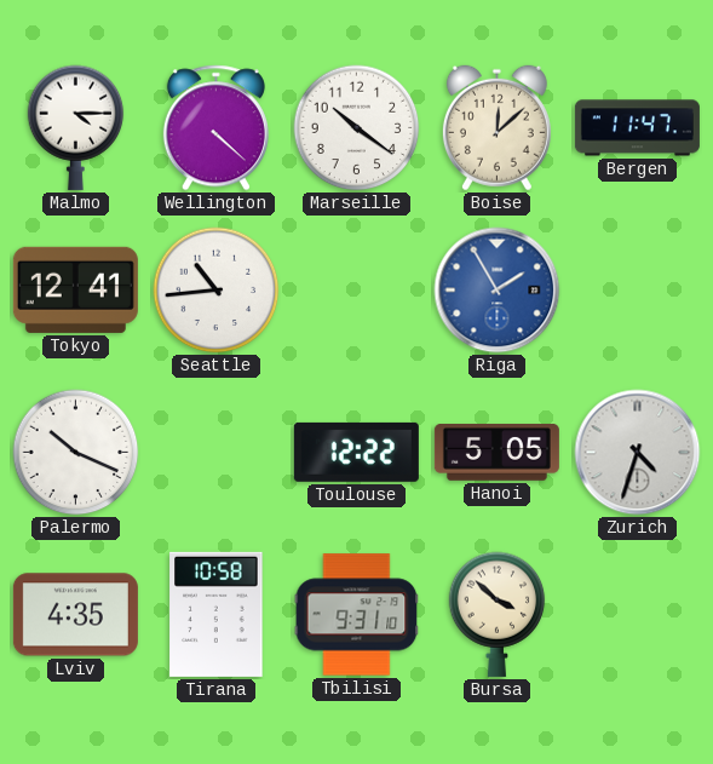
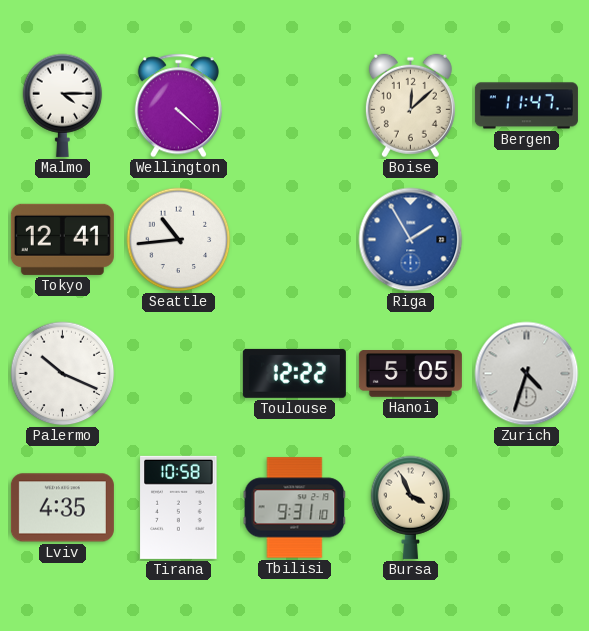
Marseille: 10:21 -> none
Bursa: 3:52 -> 3:56
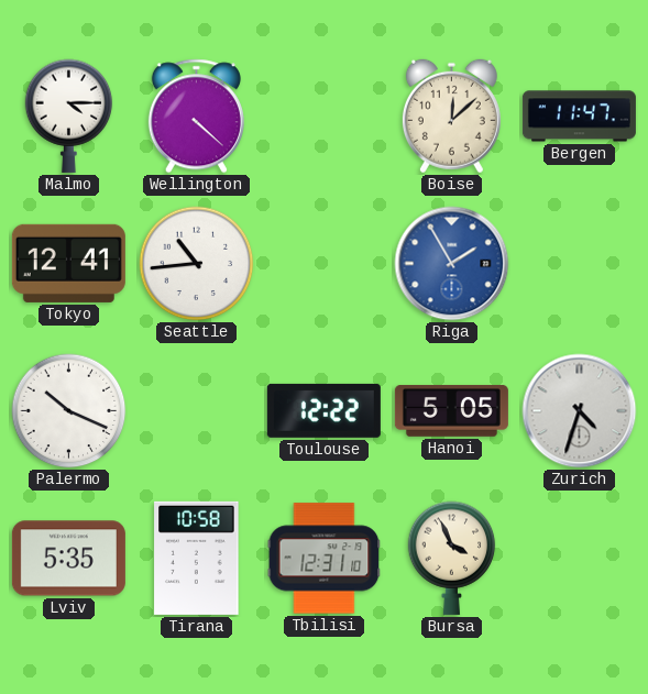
Lviv: 4:35 -> 5:35
Tbilisi: 9:31 -> 12:31
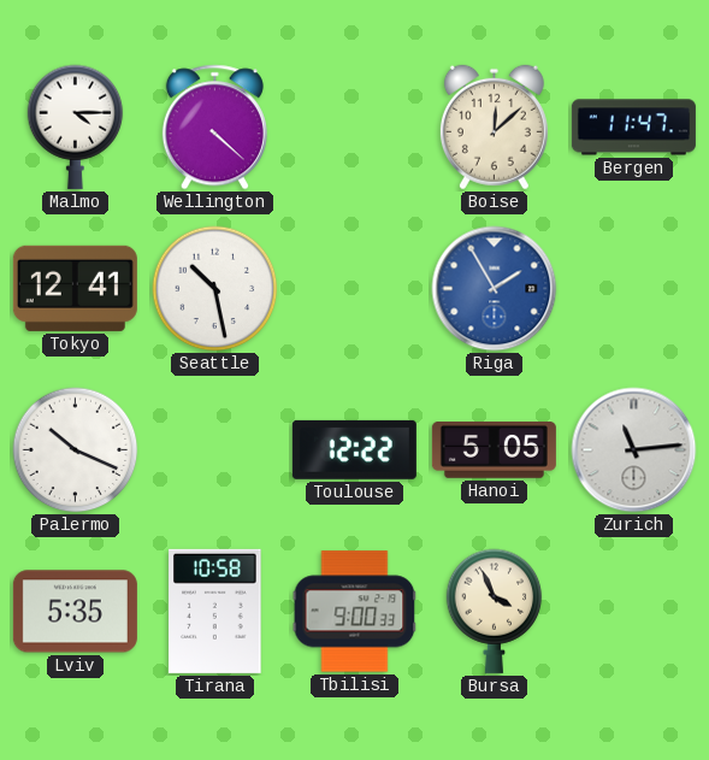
Seattle: 10:44 -> 10:28
Zurich: 4:33 -> 11:14
Tbilisi: 12:31 -> 9:00
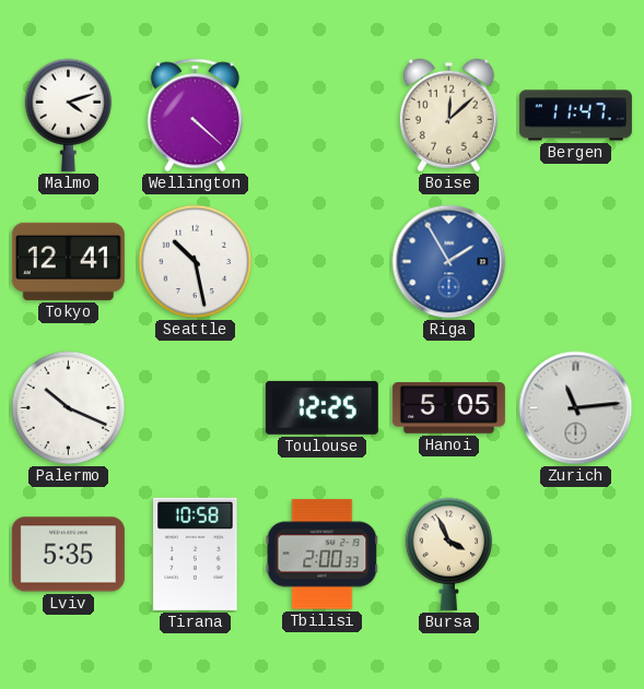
Malmo: 4:15 -> 4:12
Toulouse: 12:22 -> 12:25
Tbilisi: 9:00 -> 2:00
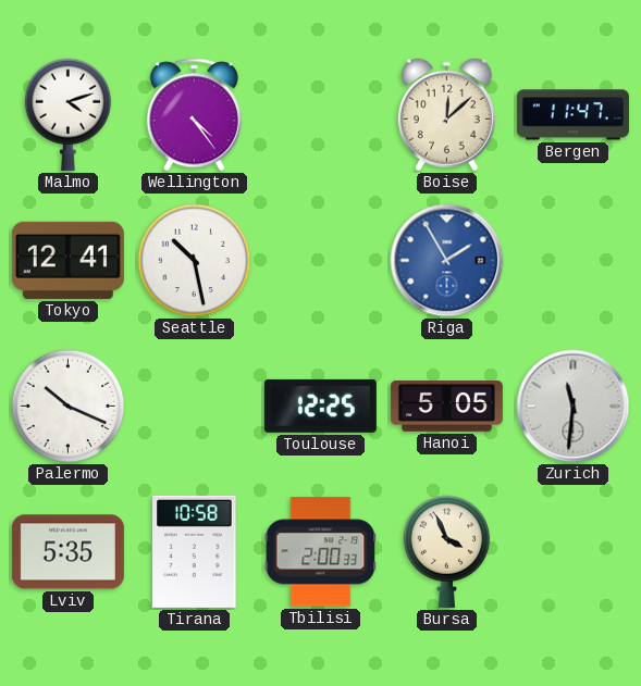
Wellington: 4:22 -> 4:24
Zurich: 11:14 -> 11:31
